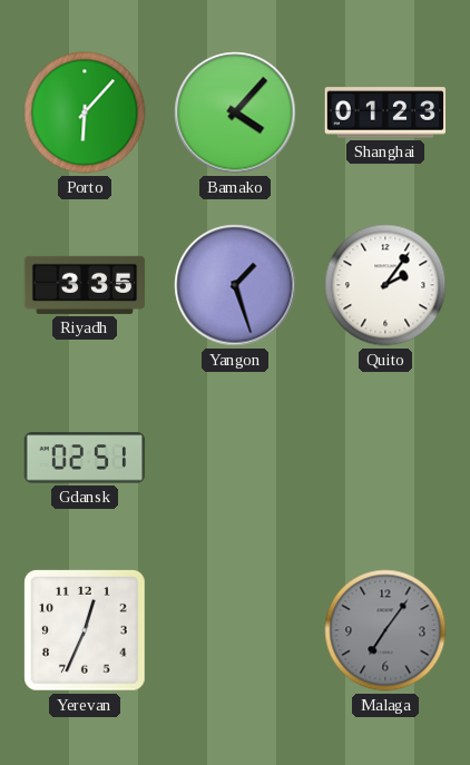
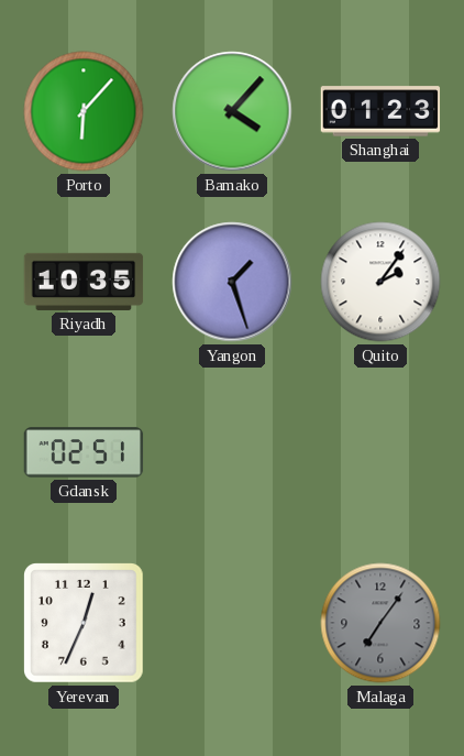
Riyadh: 3:35 -> 10:35
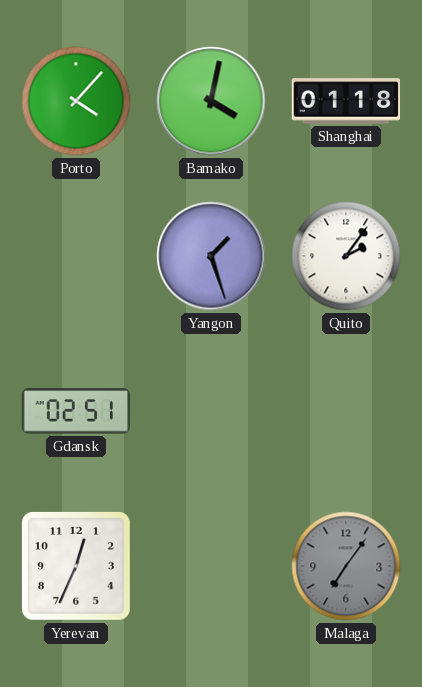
Porto: 6:07 -> 4:07
Bamako: 4:07 -> 4:02
Shanghai: 01:23 -> 01:18
Riyadh: 10:35 -> none
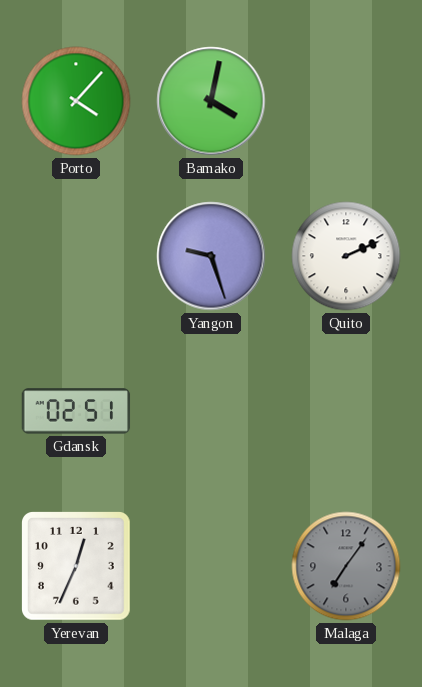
Shanghai: 01:18 -> none
Yangon: 1:27 -> 9:27
Quito: 2:06 -> 2:11
